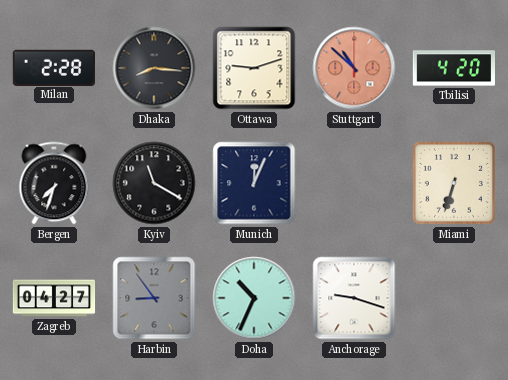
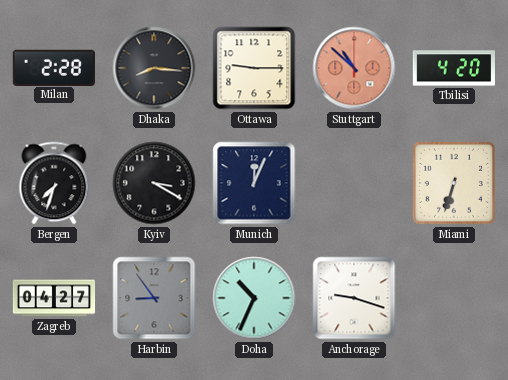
Ottawa: 9:12 -> 9:15
Kyiv: 11:20 -> 3:20
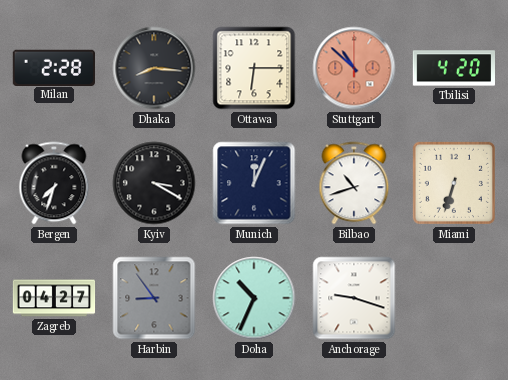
Ottawa: 9:15 -> 6:15
Bilbao: none -> 10:42
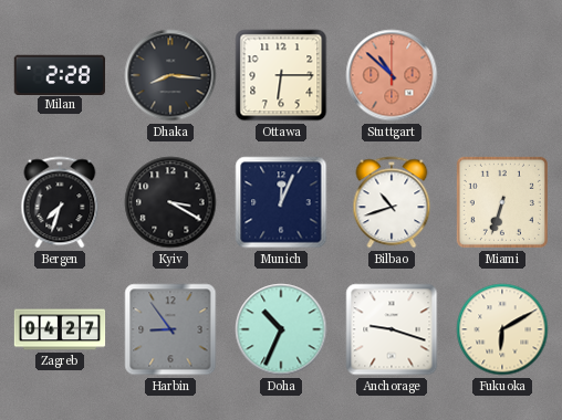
Tbilisi: 4:20 -> none
Fukuoka: none -> 6:10
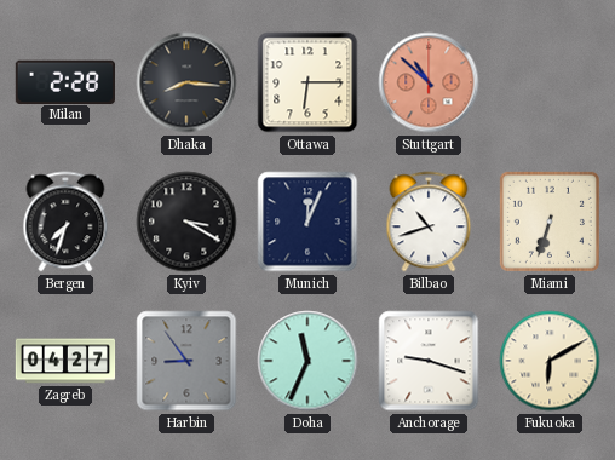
Doha: 10:34 -> 11:34
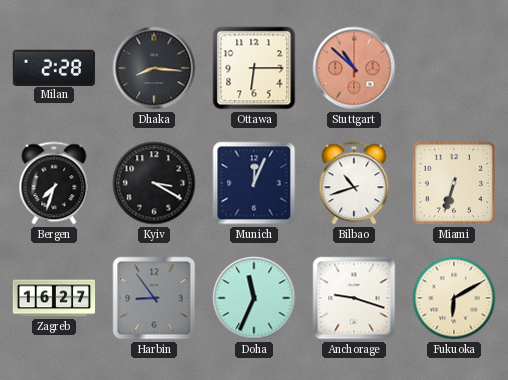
Zagreb: 04:27 -> 16:27
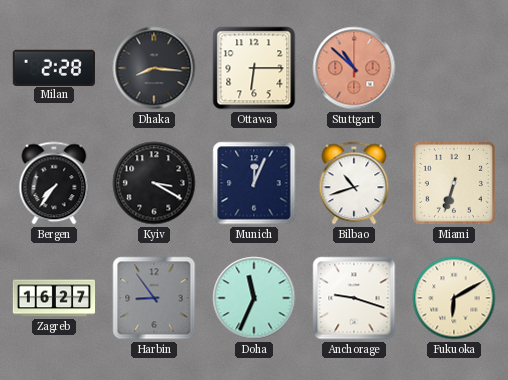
Bergen: 7:33 -> 7:36
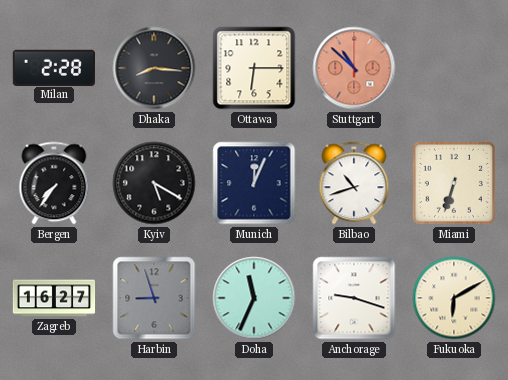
Kyiv: 3:20 -> 5:20
Harbin: 8:54 -> 8:57
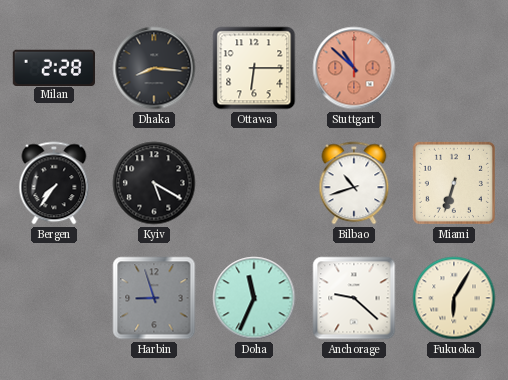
Munich: 12:04 -> none
Zagreb: 16:27 -> none
Anchorage: 9:18 -> 9:22
Fukuoka: 6:10 -> 6:05
